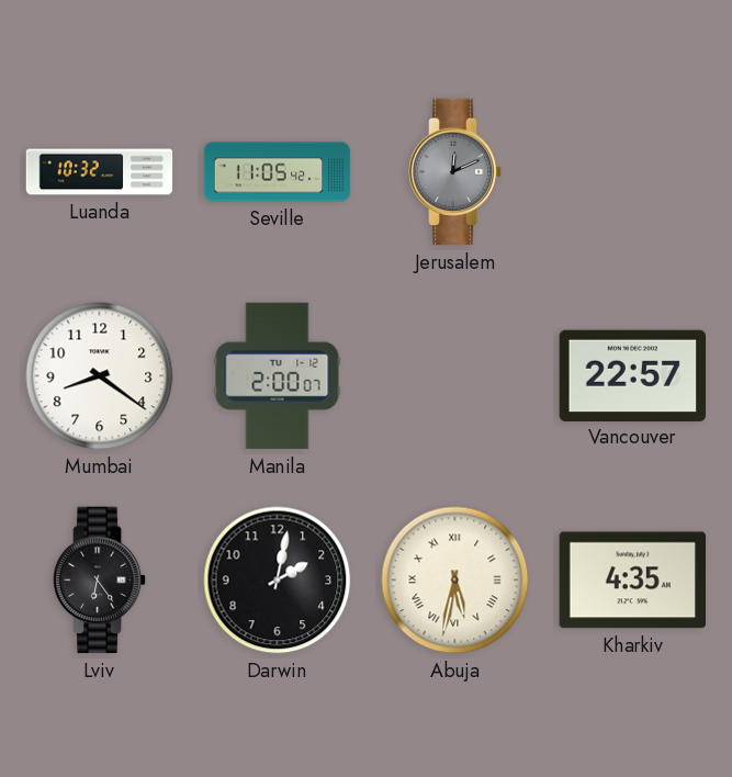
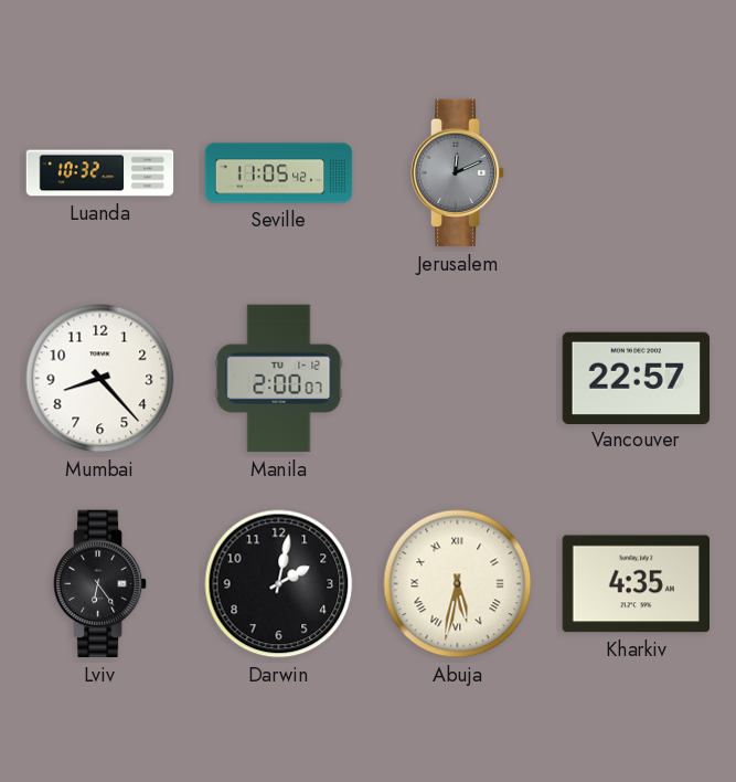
Mumbai: 8:21 -> 8:23
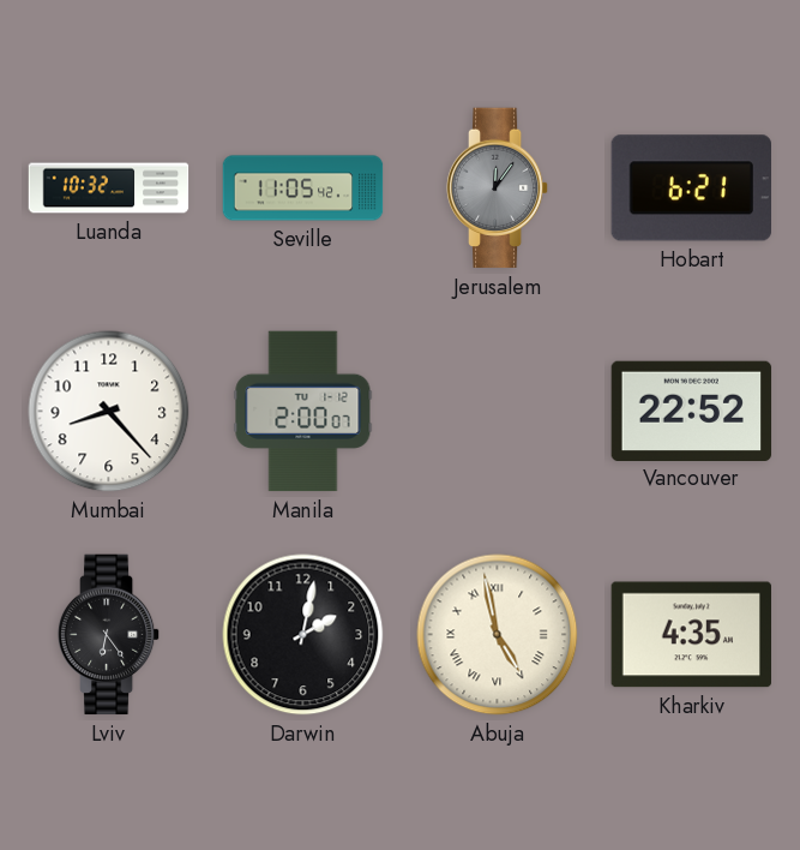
Jerusalem: 12:11 -> 12:06
Hobart: none -> 6:21
Vancouver: 22:57 -> 22:52
Abuja: 5:32 -> 4:58
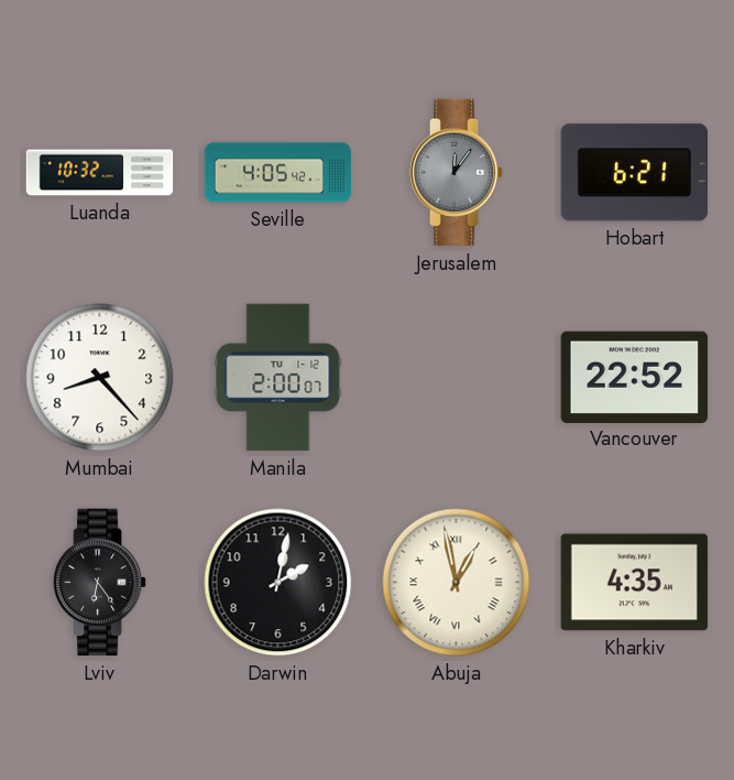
Seville: 11:05 -> 4:05
Abuja: 4:58 -> 12:58
